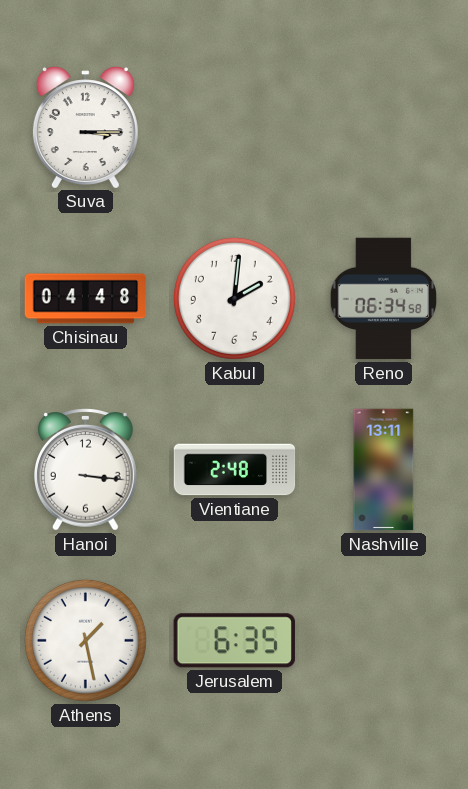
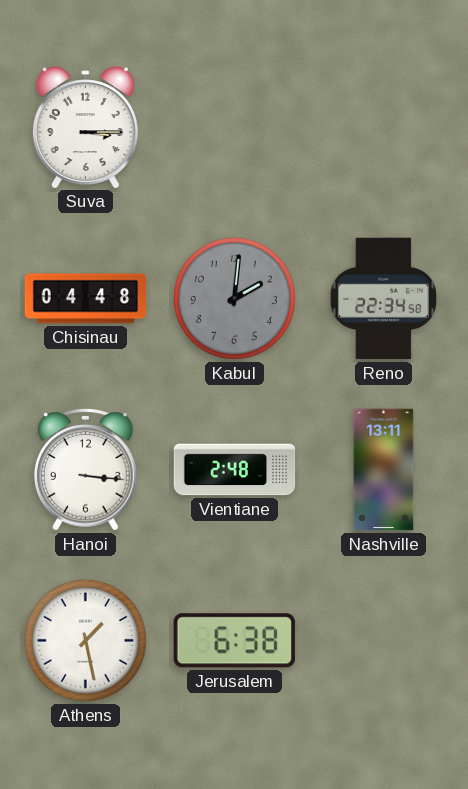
Kabul dial: white -> grey
Reno: 06:34 -> 22:34
Jerusalem: 6:35 -> 6:38
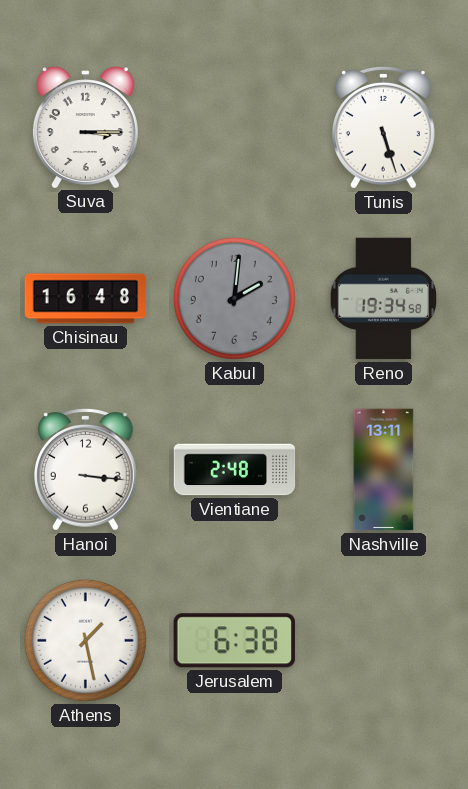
Tunis: none -> 5:27
Chisinau: 04:48 -> 16:48
Reno: 22:34 -> 19:34
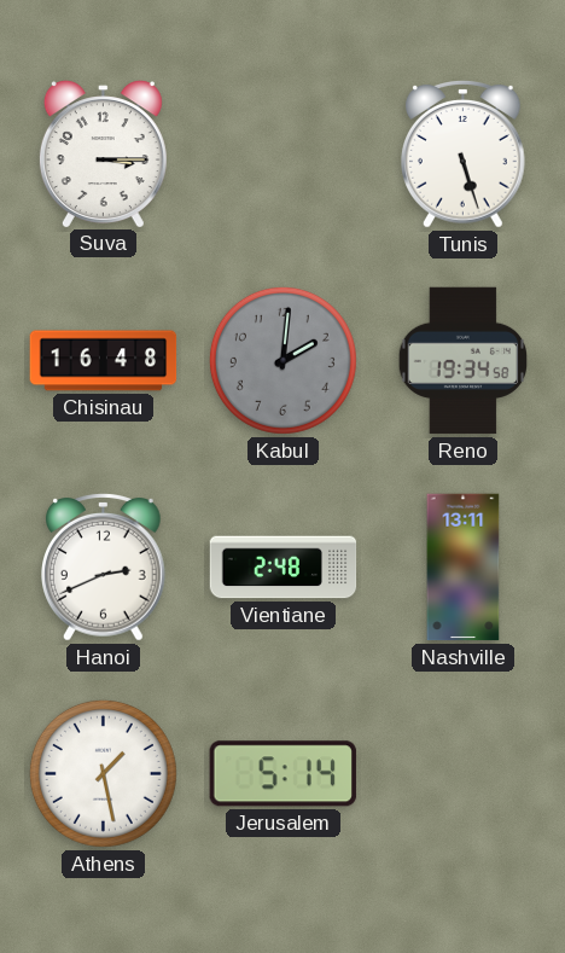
Hanoi: 3:16 -> 2:41
Jerusalem: 6:38 -> 5:14
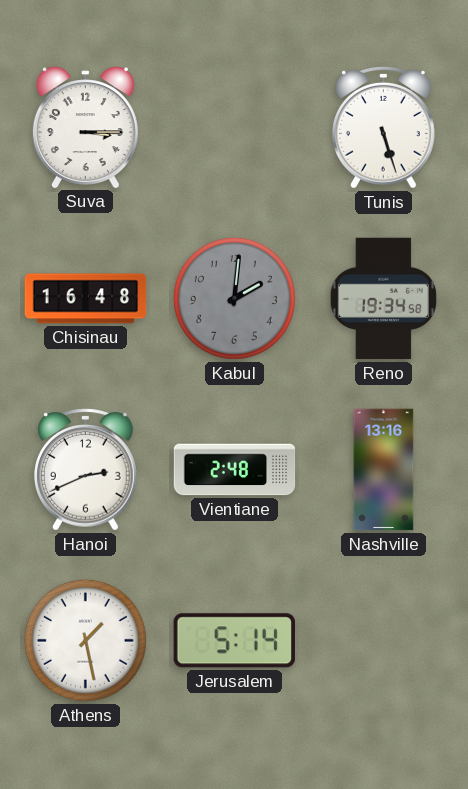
Nashville: 13:11 -> 13:16
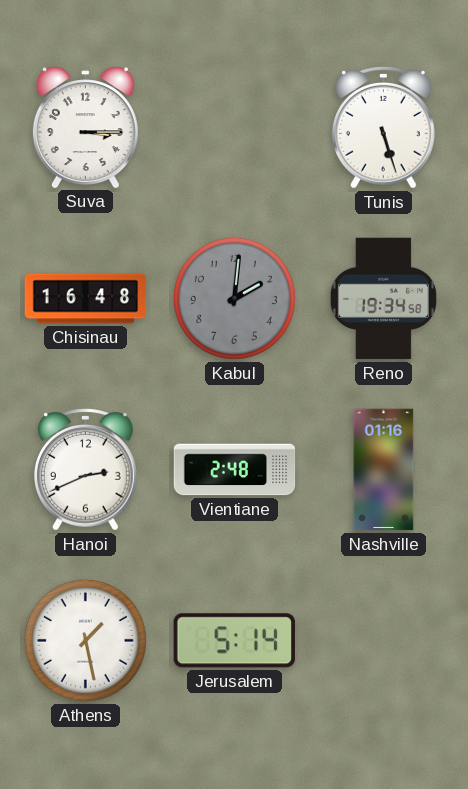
Nashville: 13:16 -> 01:16
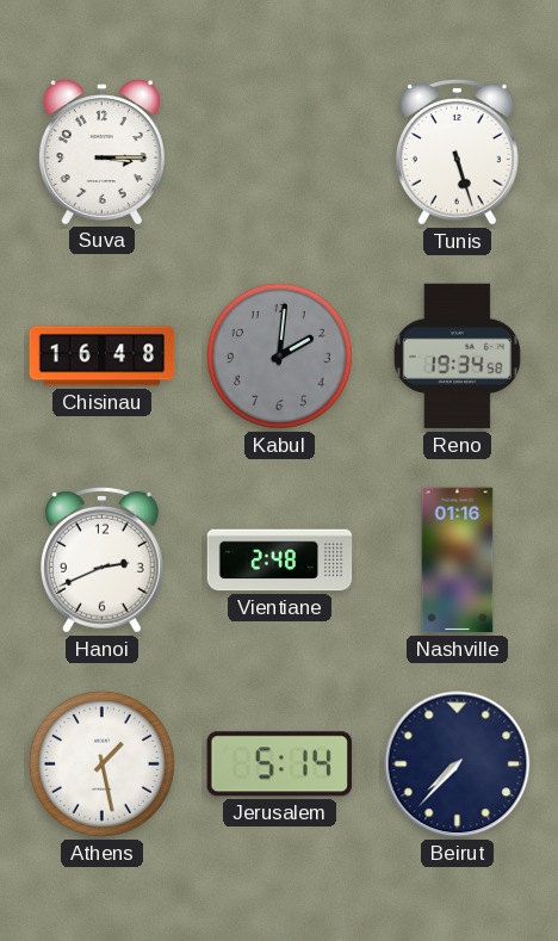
Beirut: none -> 7:37
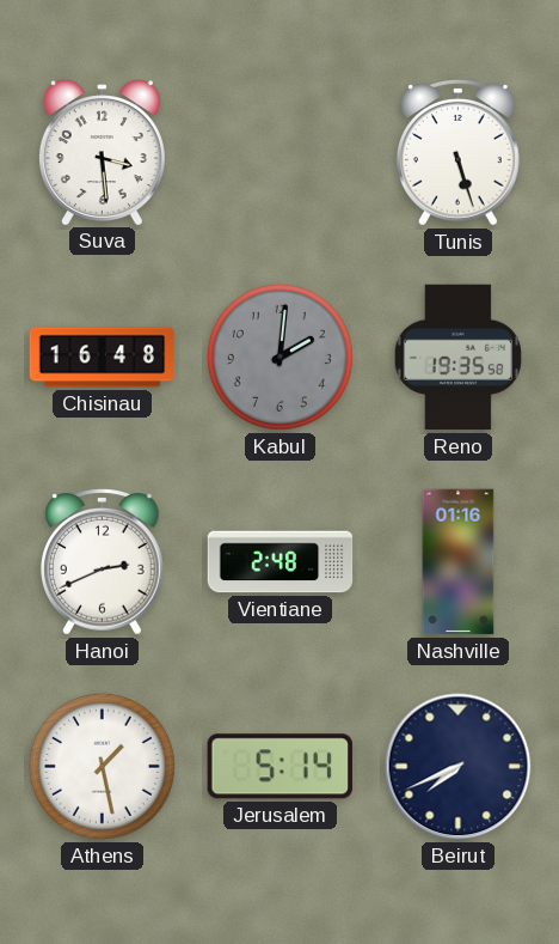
Suva: 3:15 -> 3:29
Reno: 19:34 -> 19:35
Beirut: 7:37 -> 7:41
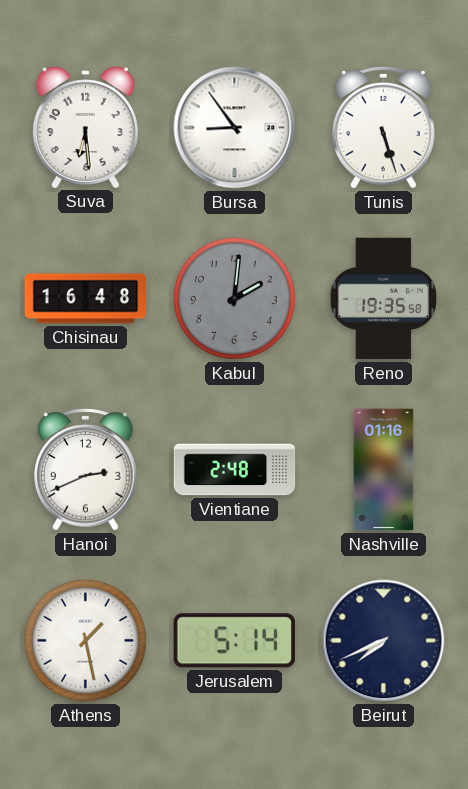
Suva: 3:29 -> 6:29
Bursa: none -> 8:54
